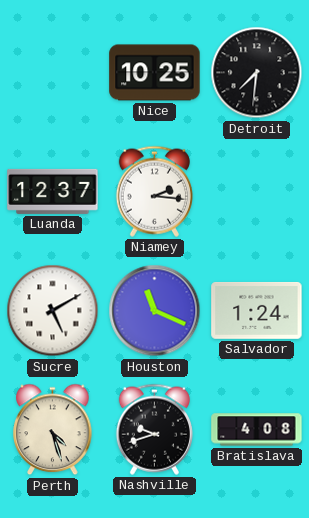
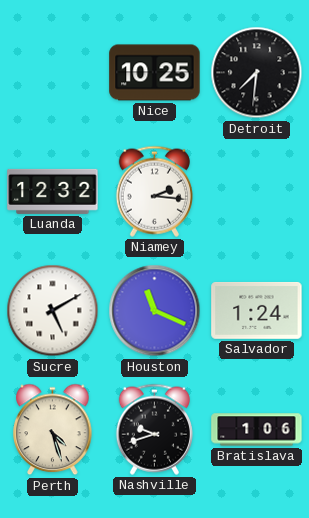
Luanda: 12:37 -> 12:32
Bratislava: 4:08 -> 1:06
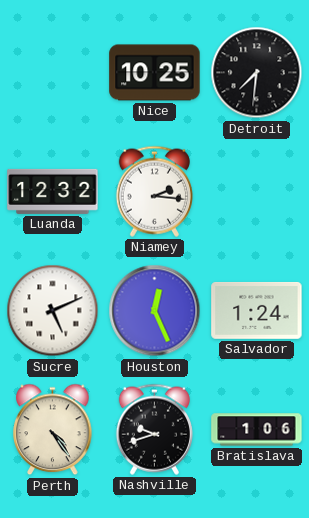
Sucre: 5:10 -> 5:11
Houston: 11:19 -> 12:26
Perth: 4:27 -> 4:24
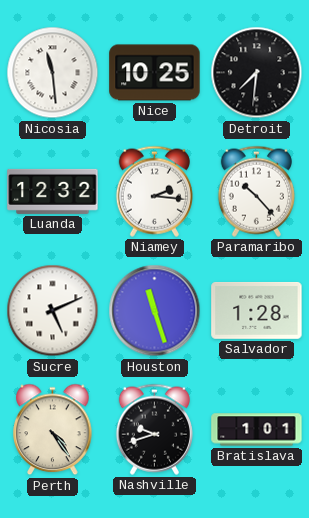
Nicosia: none -> 11:29
Paramaribo: none -> 10:23
Houston: 12:26 -> 11:27
Salvador: 1:24 -> 1:28
Bratislava: 1:06 -> 1:01
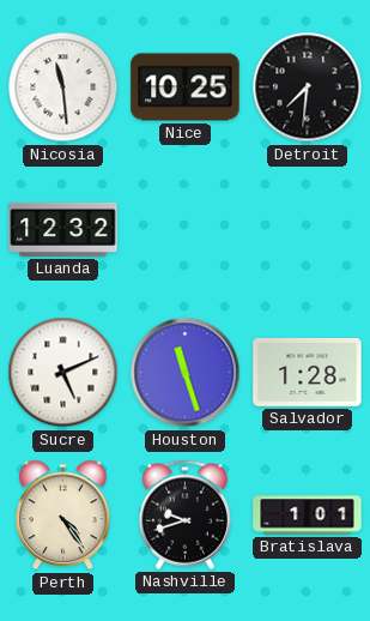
Niamey: 2:16 -> none
Paramaribo: 10:23 -> none
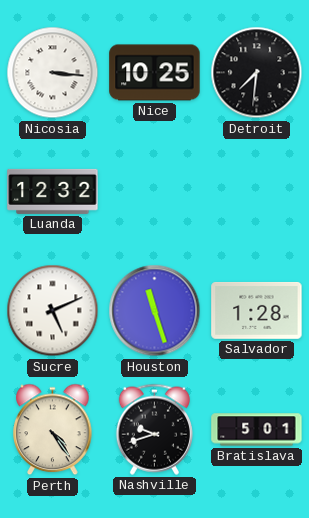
Nicosia: 11:29 -> 3:16
Bratislava: 1:01 -> 5:01
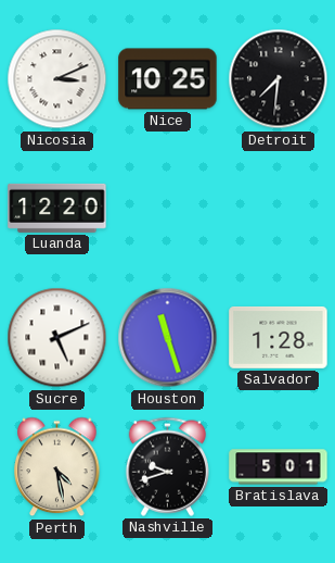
Nicosia: 3:16 -> 3:11
Luanda: 12:32 -> 12:20
Perth: 4:24 -> 4:28
